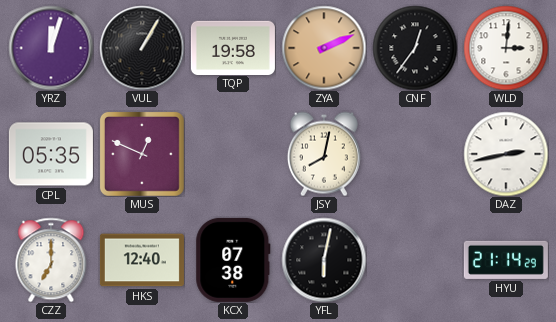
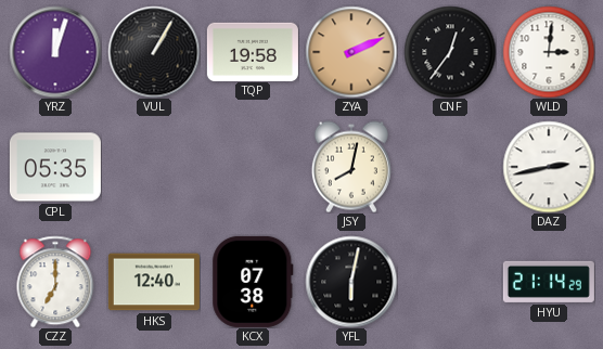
MUS: 12:49 -> none
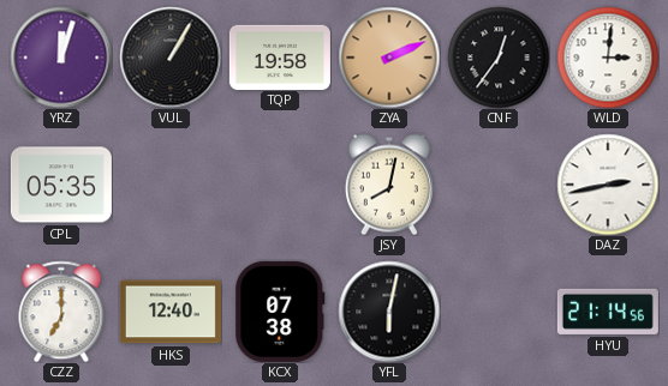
HYU: 21:14:29 -> 21:14:56
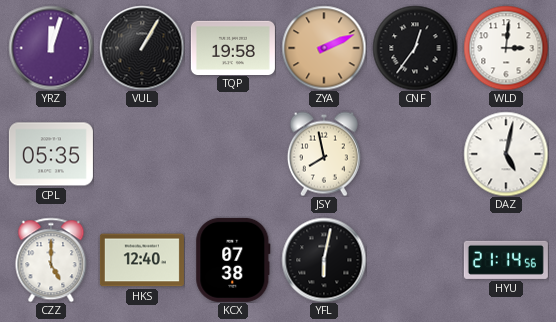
JSY: 8:02 -> 7:58
DAZ: 2:43 -> 5:02
CZZ: 7:00 -> 5:00
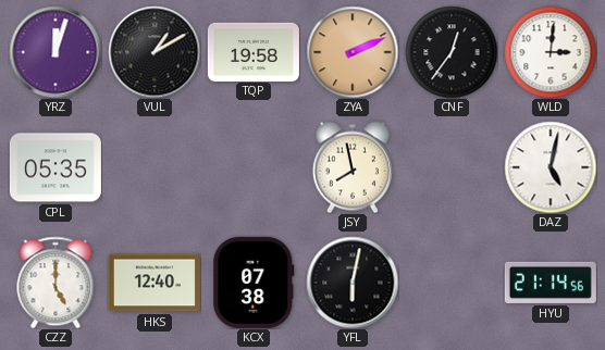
VUL: 1:05 -> 1:10
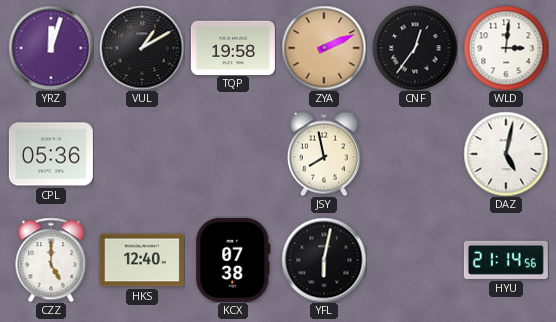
CPL: 05:35 -> 05:36
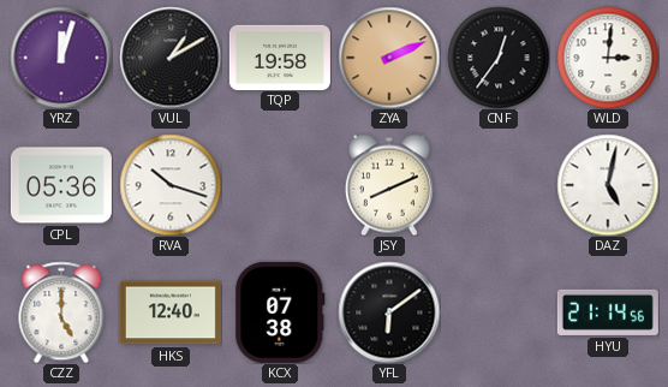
RVA: none -> 10:18
JSY: 7:58 -> 8:11
YFL: 6:02 -> 6:09
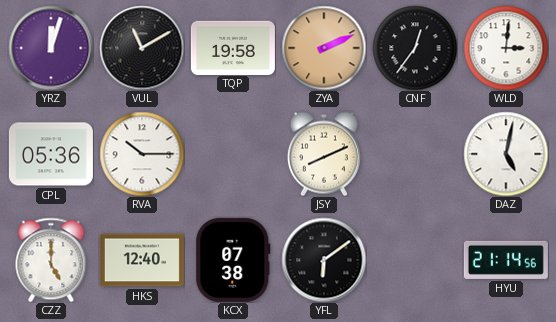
VUL: 1:10 -> 11:10
RVA: 10:18 -> 10:15
